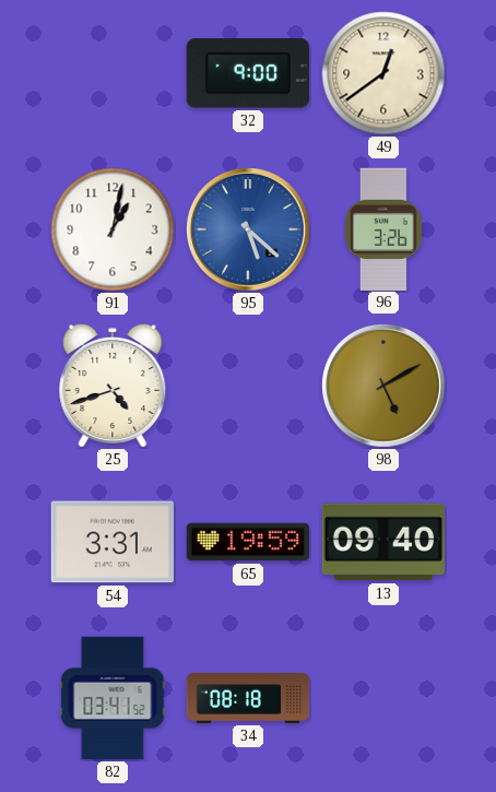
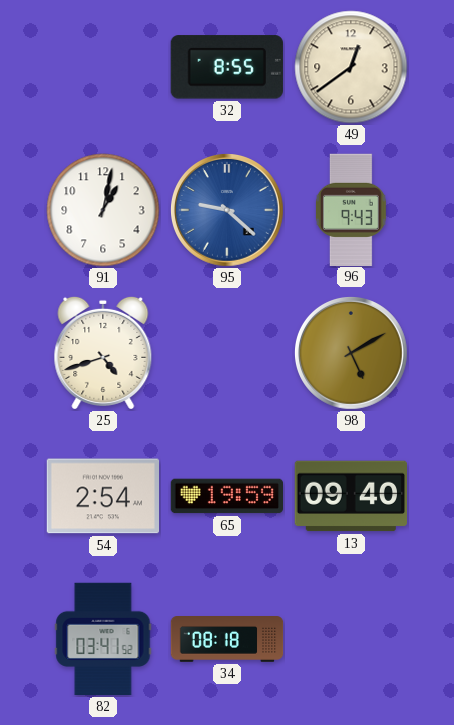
32: 9:00 -> 8:55
95: 5:22 -> 9:22
96: 3:26 -> 9:43
54: 3:31 -> 2:54
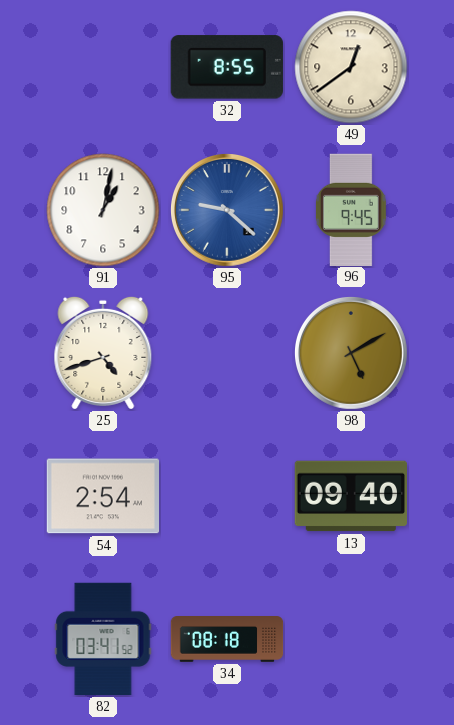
96: 9:43 -> 9:45
65: 19:59 -> none
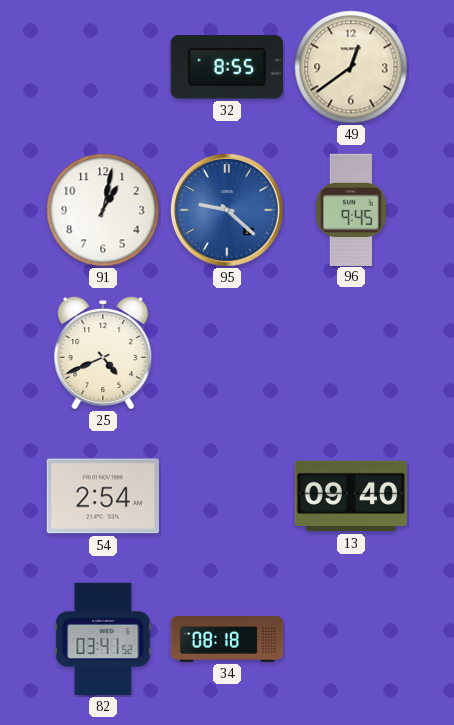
25: 4:42 -> 4:41
98: 5:10 -> none
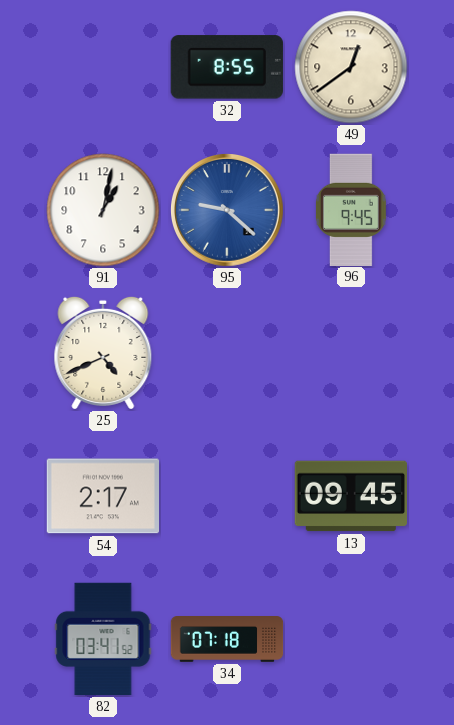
54: 2:54 -> 2:17
13: 09:40 -> 09:45
34: 08:18 -> 07:18
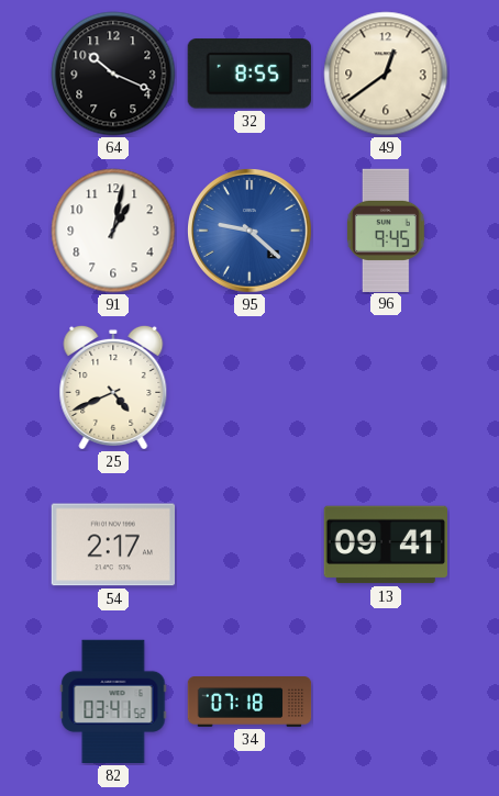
64: none -> 10:19
13: 09:45 -> 09:41
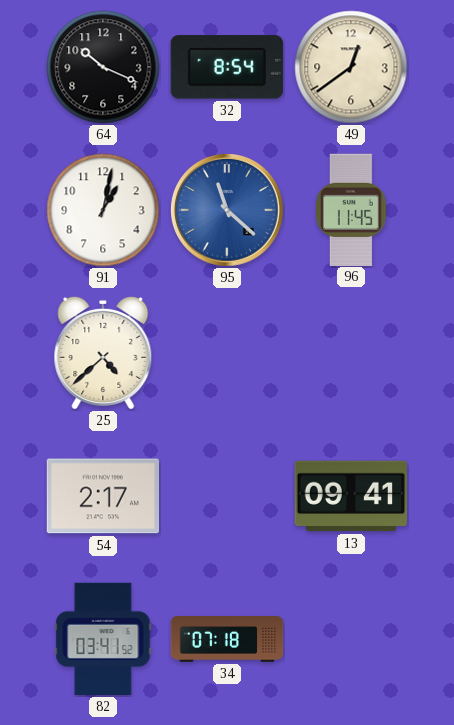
32: 8:55 -> 8:54
95: 9:22 -> 11:22
96: 9:45 -> 11:45
25: 4:41 -> 4:38
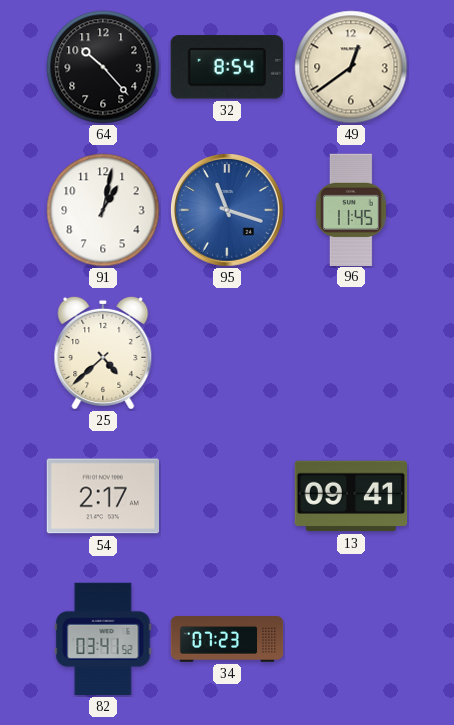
64: 10:19 -> 10:23
95: 11:22 -> 11:18
34: 07:18 -> 07:23
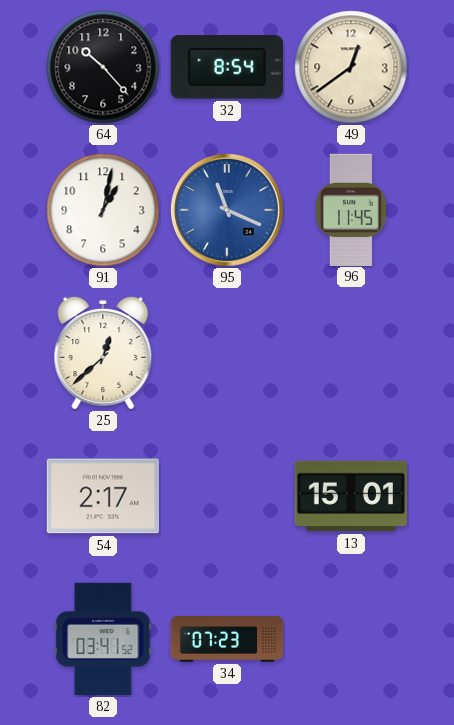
95: 11:18 -> 11:19
25: 4:38 -> 12:38
13: 09:41 -> 15:01
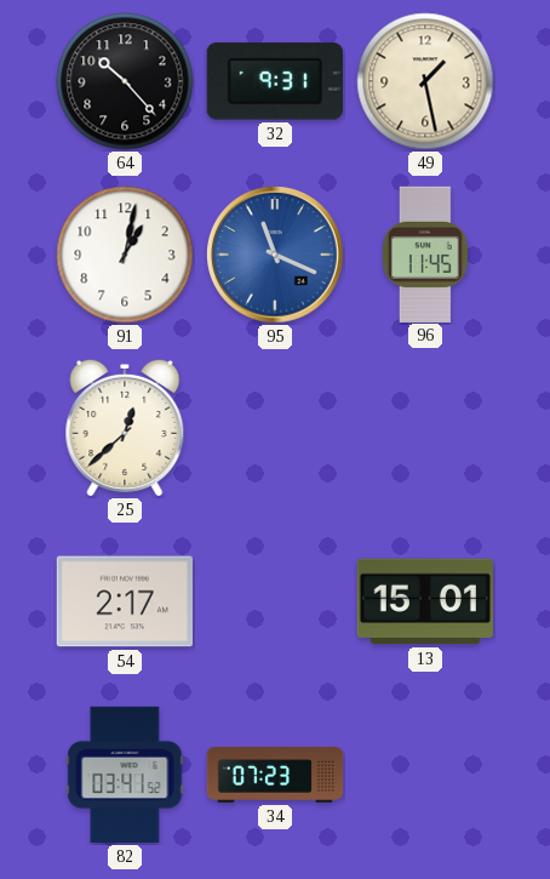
32: 8:54 -> 9:31
49: 12:39 -> 1:28
